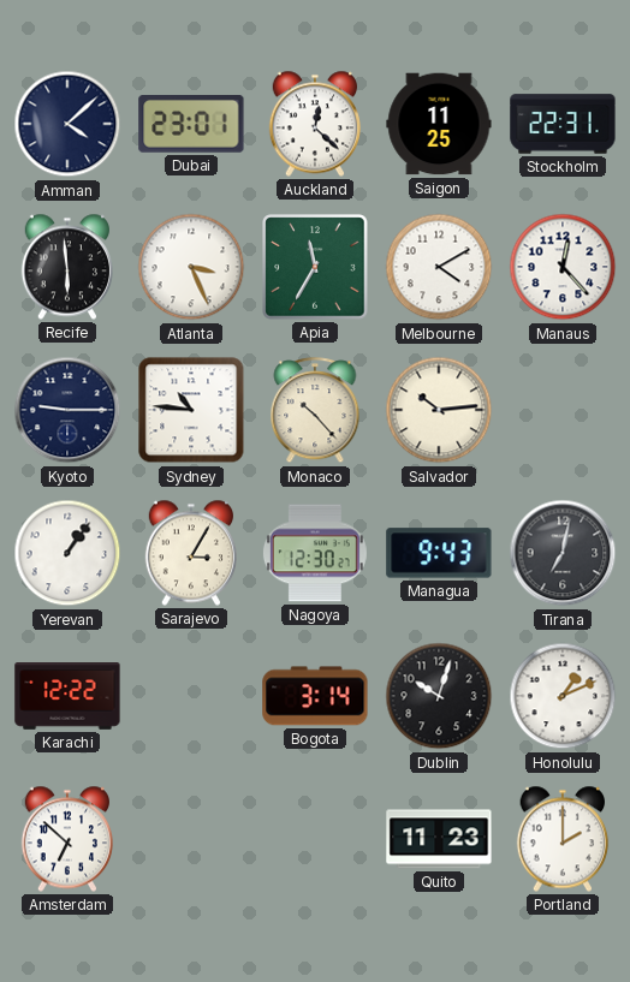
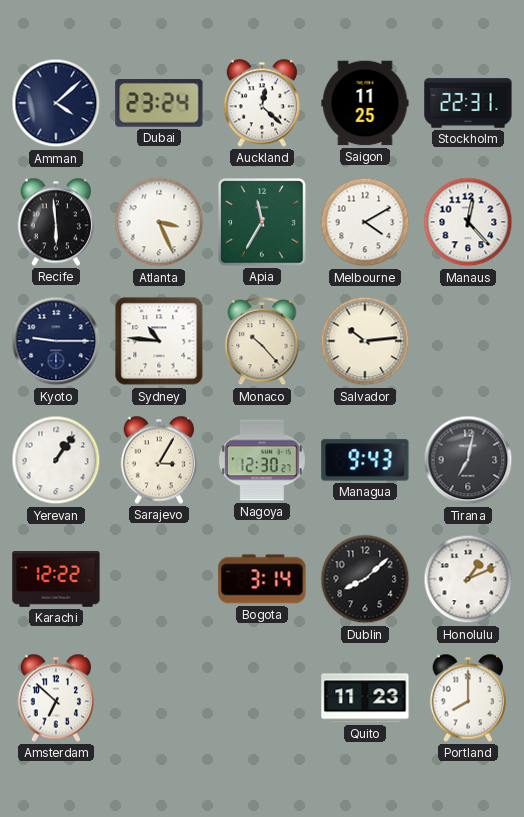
Dubai: 23:01 -> 23:24
Dublin: 10:03 -> 8:08
Portland: 2:00 -> 8:00
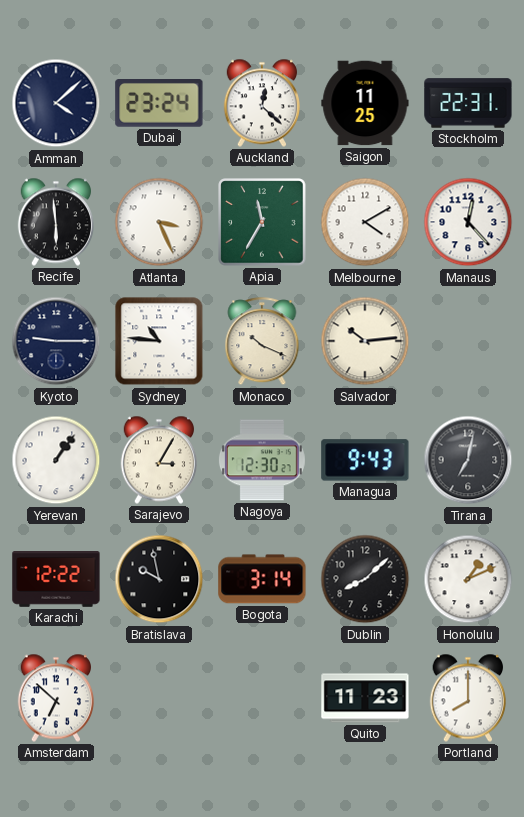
Monaco: 10:23 -> 10:19
Bratislava: none -> 9:58
